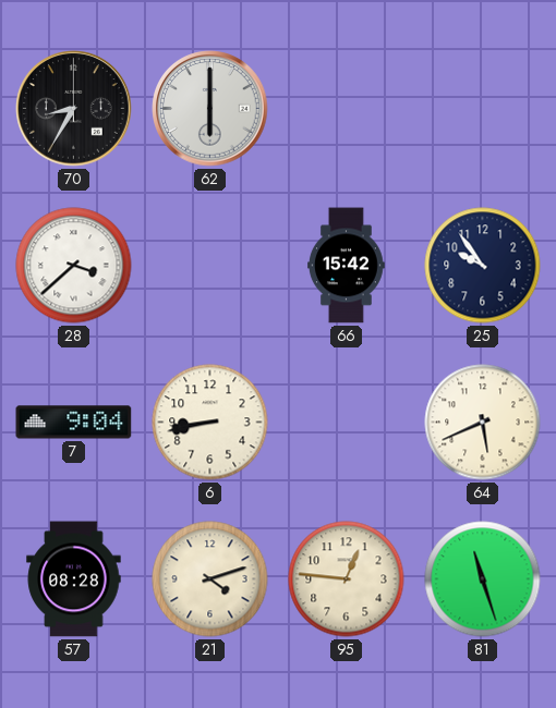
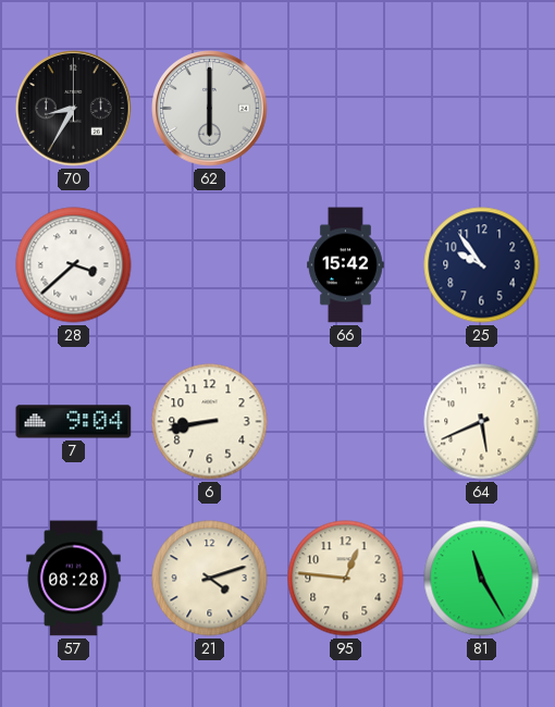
81: 11:27 -> 11:25
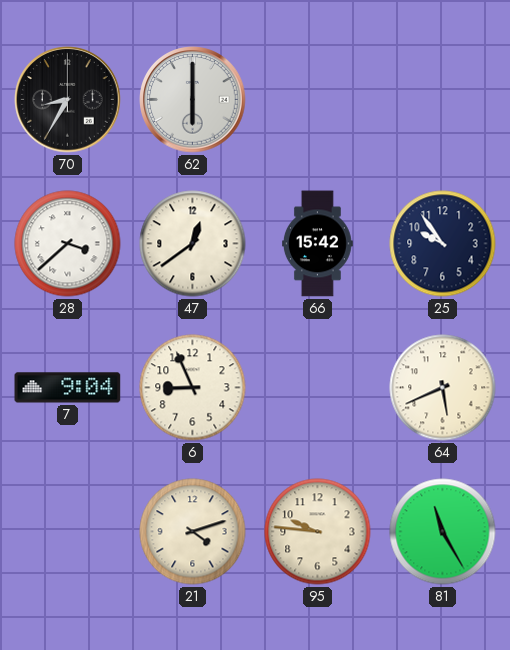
47: none -> 12:39
6: 8:43 -> 8:56
57: 08:28 -> none
95: 12:46 -> 9:46
